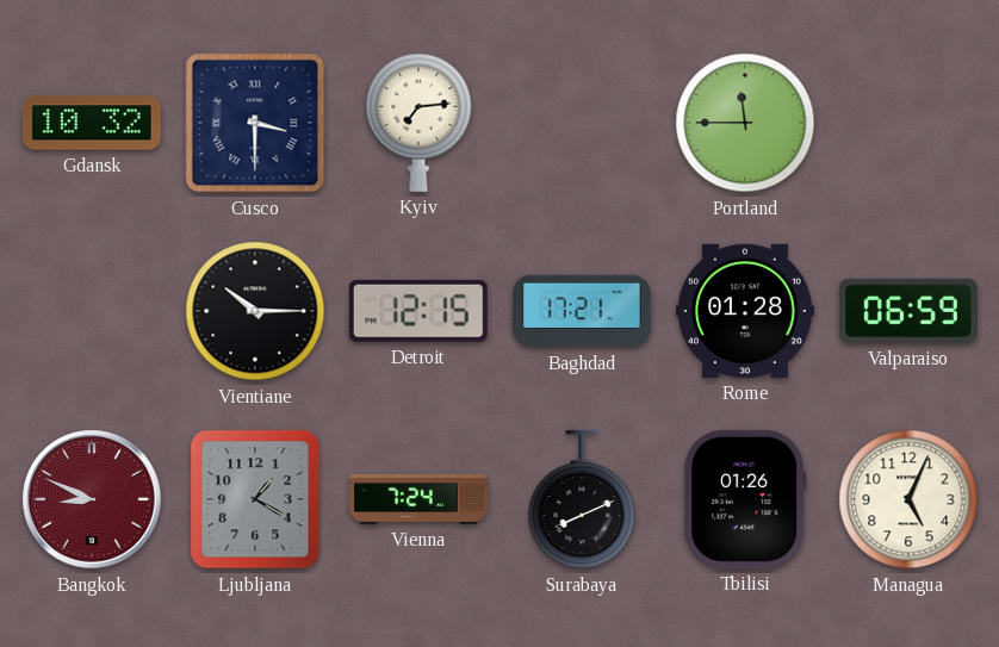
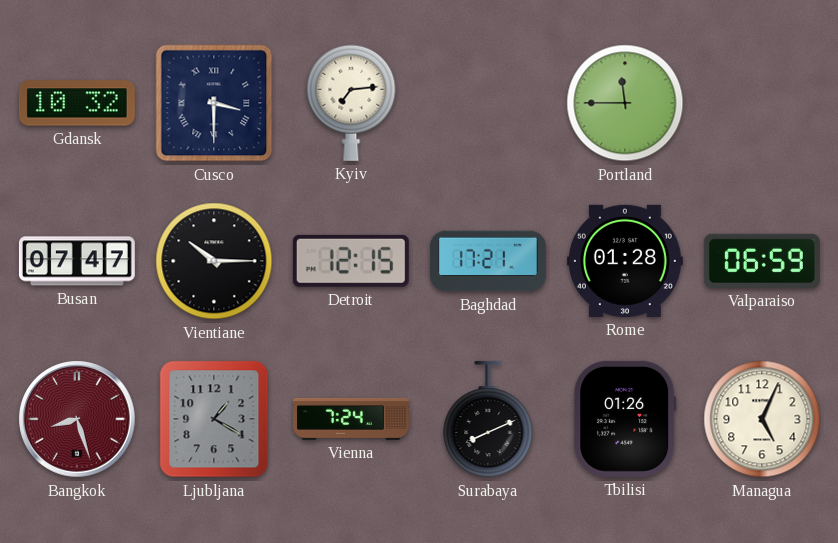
Busan: none -> 07:47
Bangkok: 8:49 -> 8:27
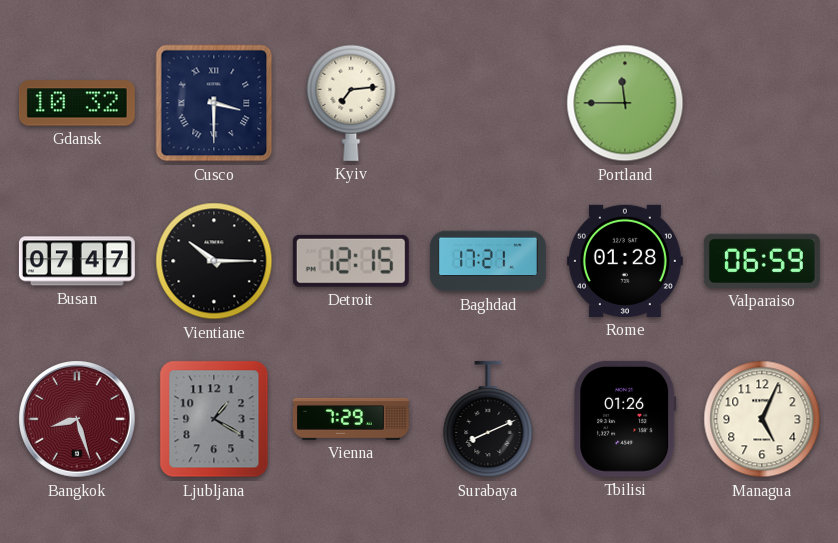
Vienna: 7:24 -> 7:29
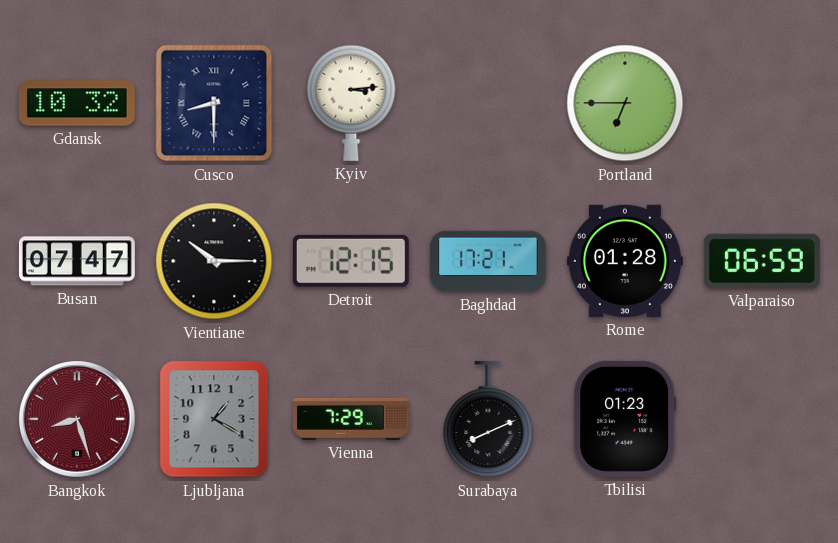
Cusco: 3:30 -> 8:30
Kyiv: 7:14 -> 3:14
Portland: 11:45 -> 6:45
Tbilisi: 01:26 -> 01:23
Managua: 5:04 -> none
